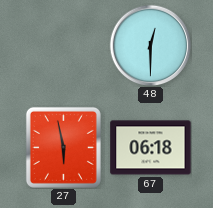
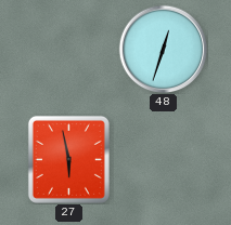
48: 12:30 -> 12:33
67: 06:18 -> none
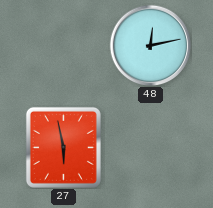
48: 12:33 -> 12:13
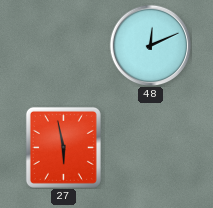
48: 12:13 -> 12:11
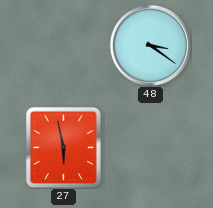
48: 12:11 -> 3:21
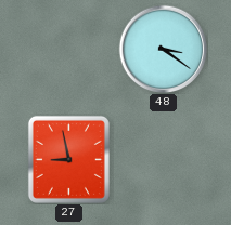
27: 5:58 -> 8:58
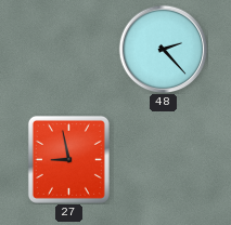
48: 3:21 -> 2:23
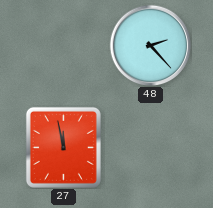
27: 8:58 -> 11:58
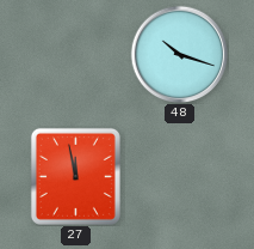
48: 2:23 -> 10:18
